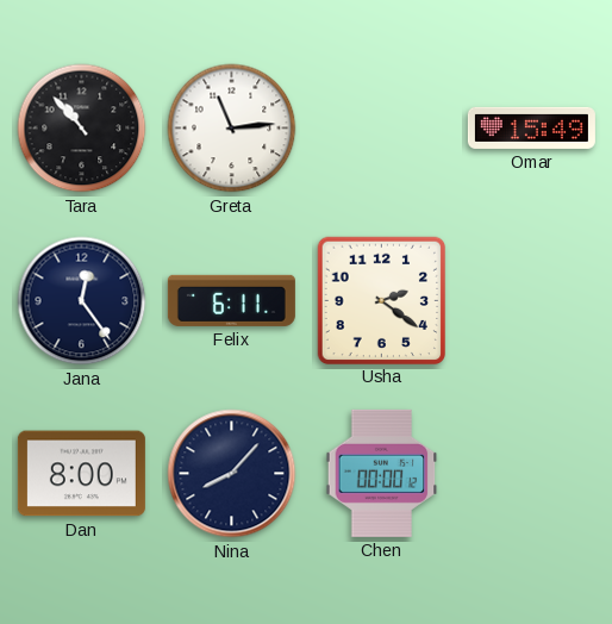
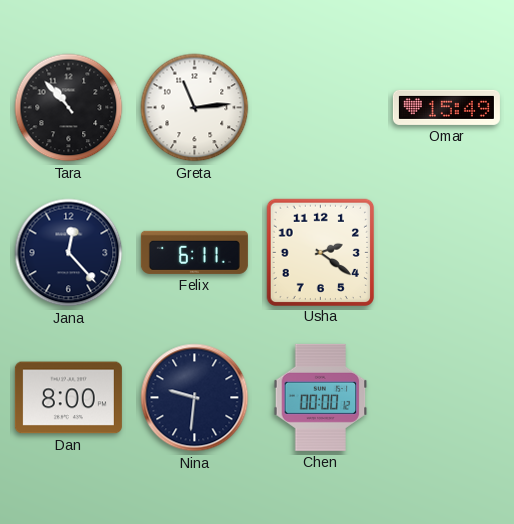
Jana: 12:24 -> 12:23
Nina: 8:07 -> 9:31
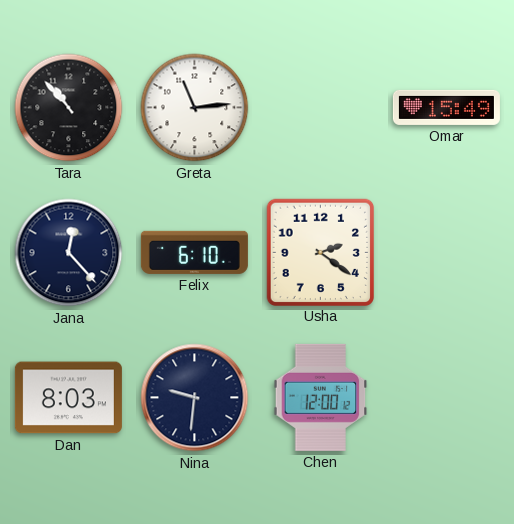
Felix: 6:11 -> 6:10
Dan: 8:00 -> 8:03
Chen: 00:00 -> 12:00
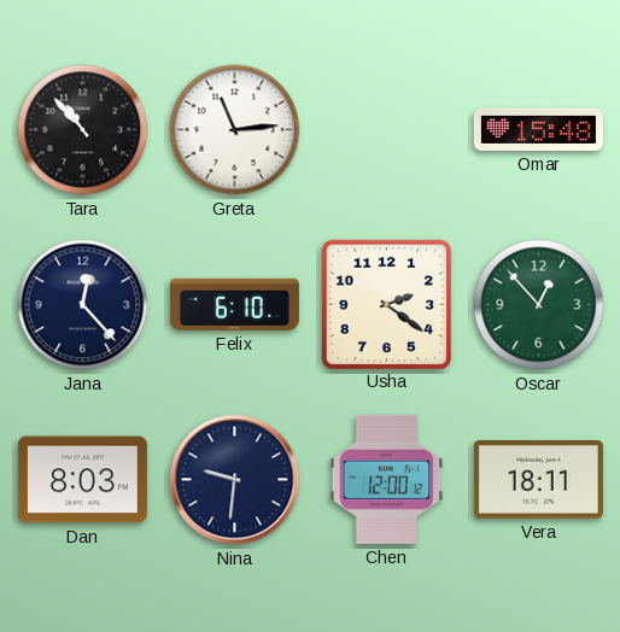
Omar: 15:49 -> 15:48
Oscar: none -> 12:53
Vera: none -> 18:11
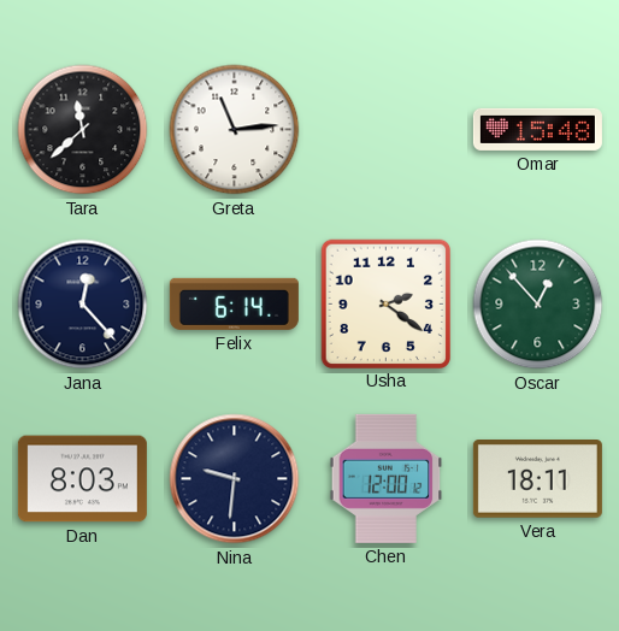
Tara: 10:53 -> 11:38
Felix: 6:10 -> 6:14
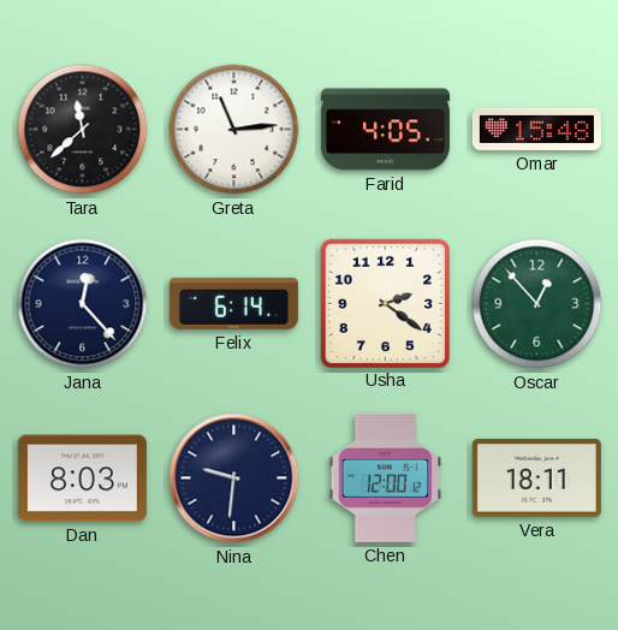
Farid: none -> 4:05
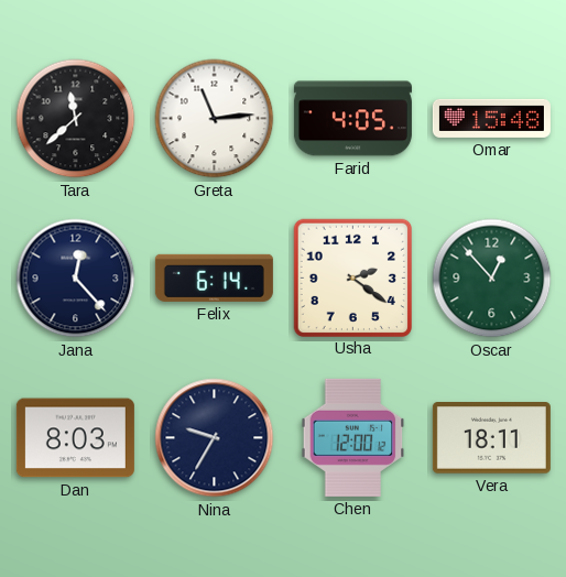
Nina: 9:31 -> 9:35
